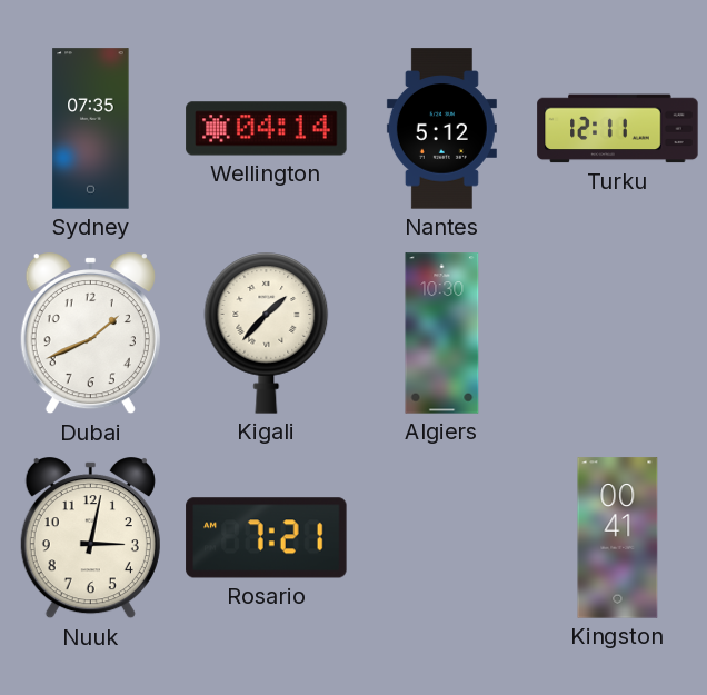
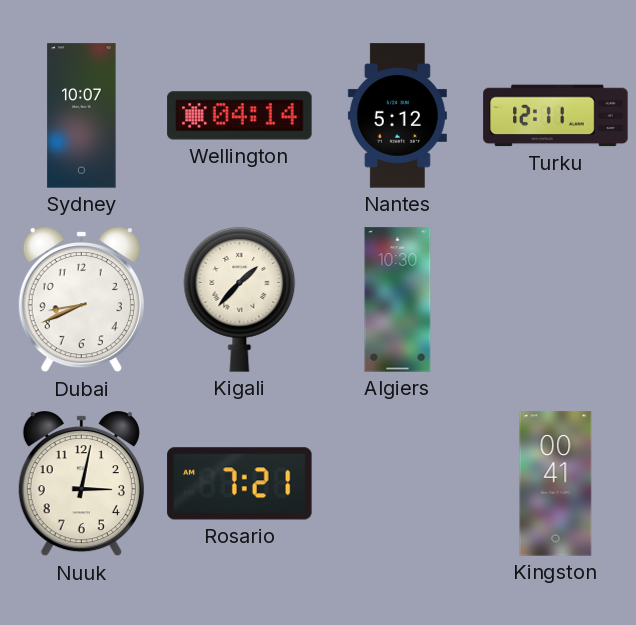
Sydney: 07:35 -> 10:07
Dubai: 1:41 -> 8:41
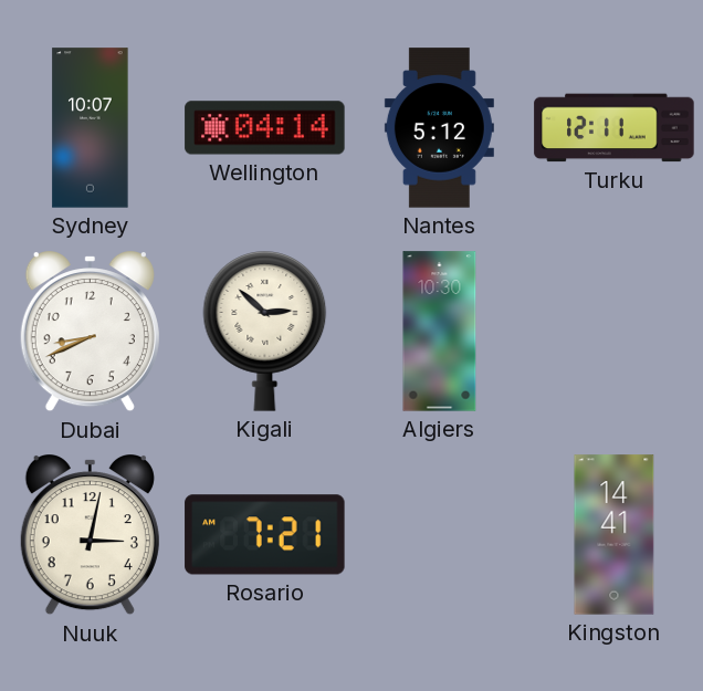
Kigali: 1:37 -> 2:52
Kingston: 00:41 -> 14:41
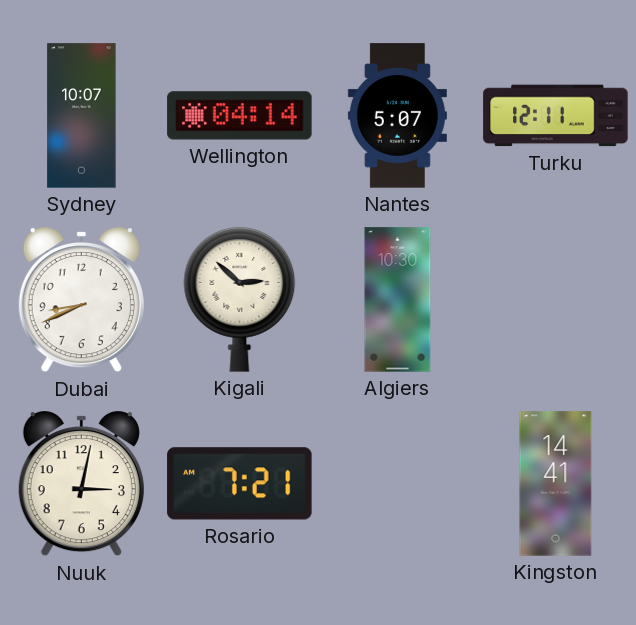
Nantes: 5:12 -> 5:07
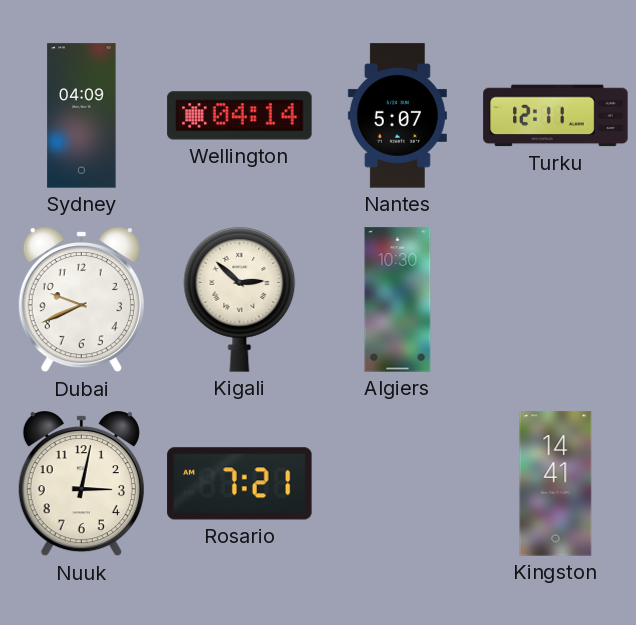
Sydney: 10:07 -> 04:09
Dubai: 8:41 -> 9:41
